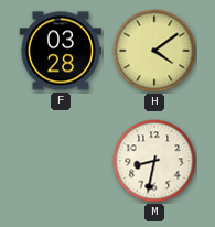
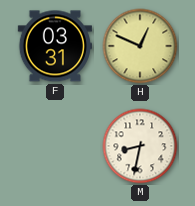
F: 03:28 -> 03:31
H: 4:09 -> 12:49
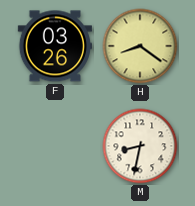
F: 03:31 -> 03:26
H: 12:49 -> 8:21
